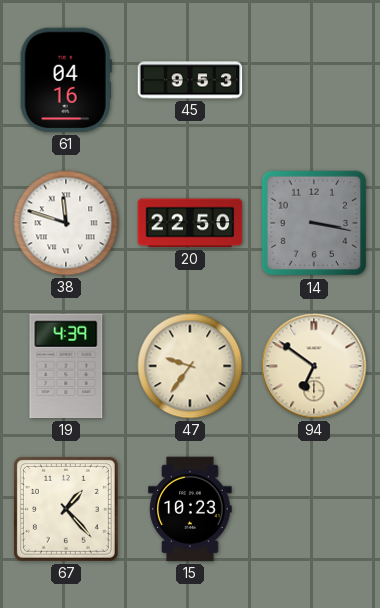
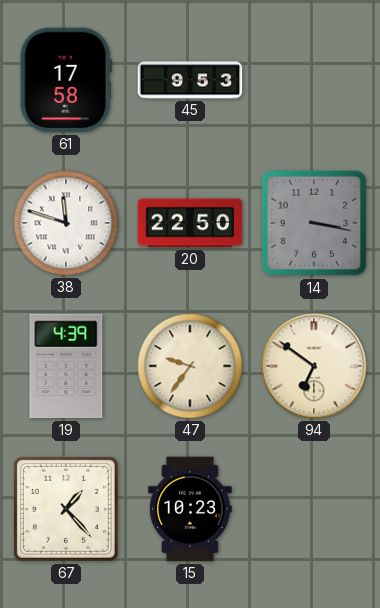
61: 04:16 -> 17:58
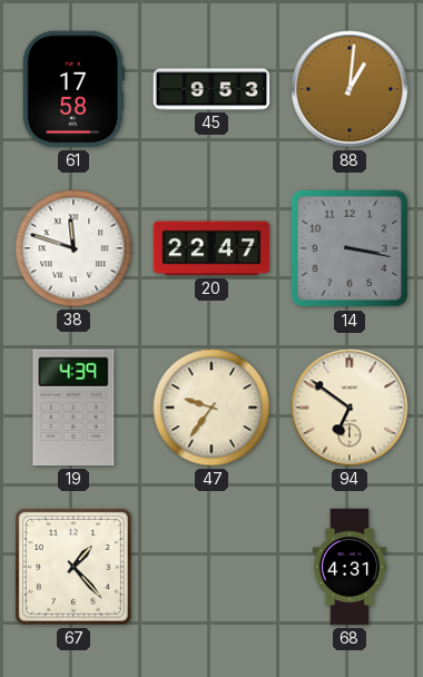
88: none -> 1:01
20: 22:50 -> 22:47
15: 10:23 -> none
68: none -> 4:31
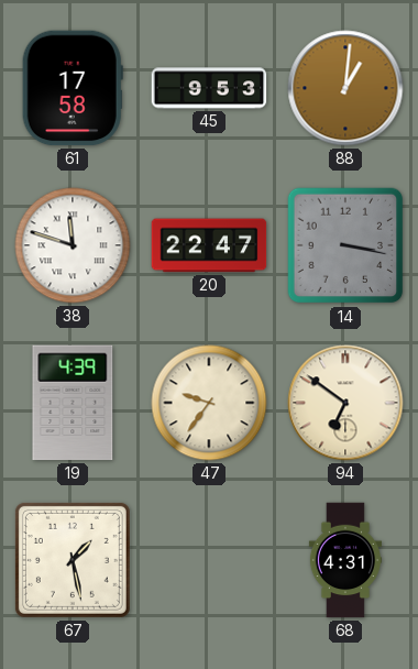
67: 1:23 -> 1:28
